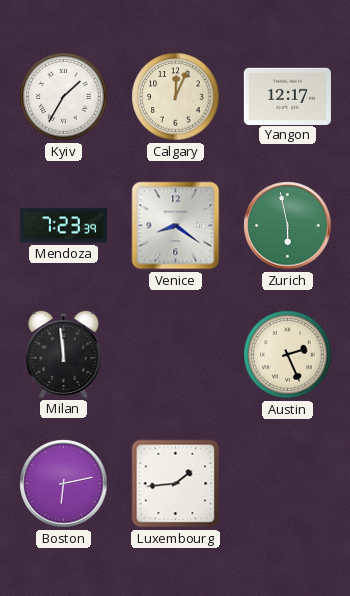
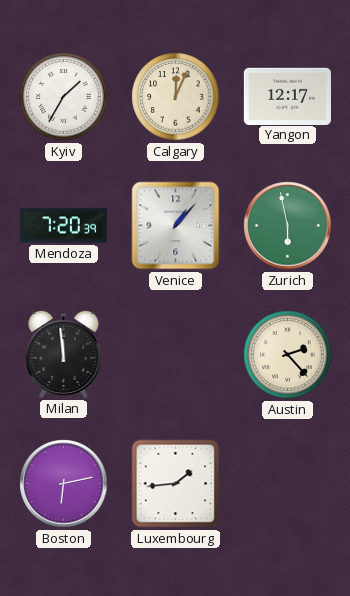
Mendoza: 7:23 -> 7:20
Venice: 8:21 -> 1:07
Austin: 2:26 -> 2:23
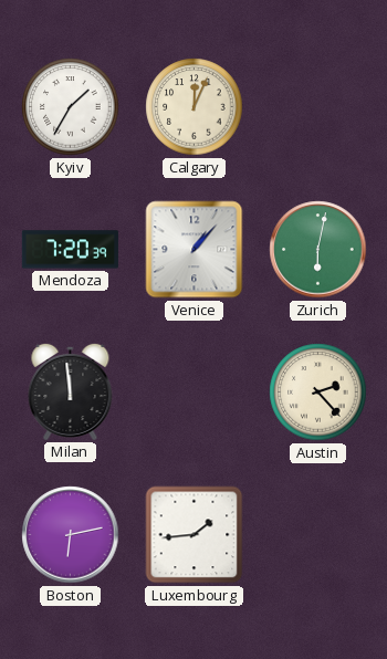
Yangon: 12:17 -> none
Zurich: 5:58 -> 6:02
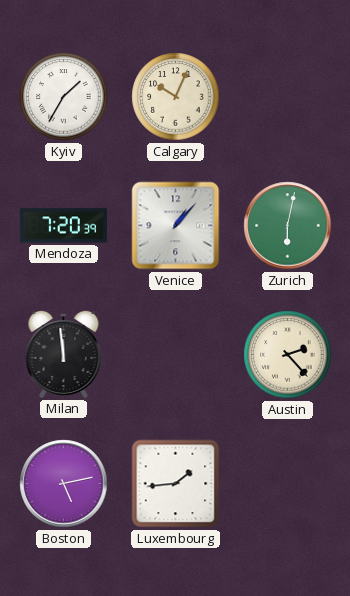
Calgary: 12:04 -> 10:04
Boston: 6:13 -> 5:13
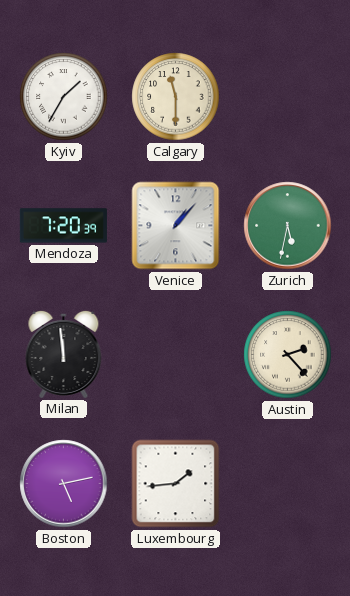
Calgary: 10:04 -> 11:30
Zurich: 6:02 -> 5:32
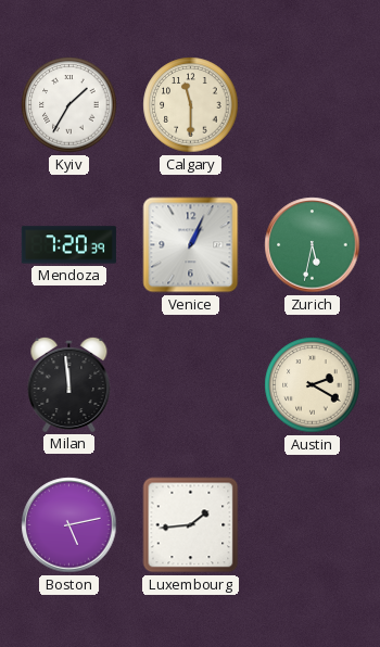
Venice: 1:07 -> 1:04
Austin: 2:23 -> 2:20
